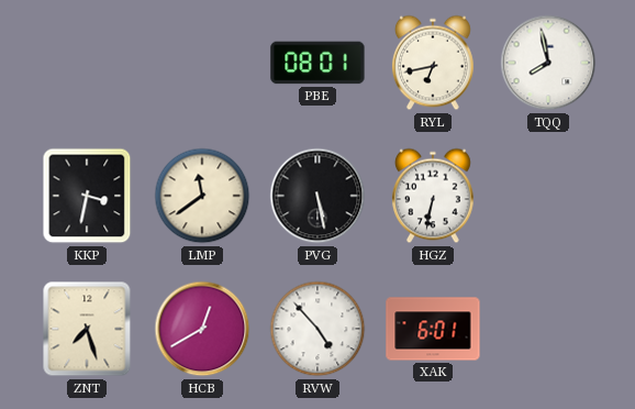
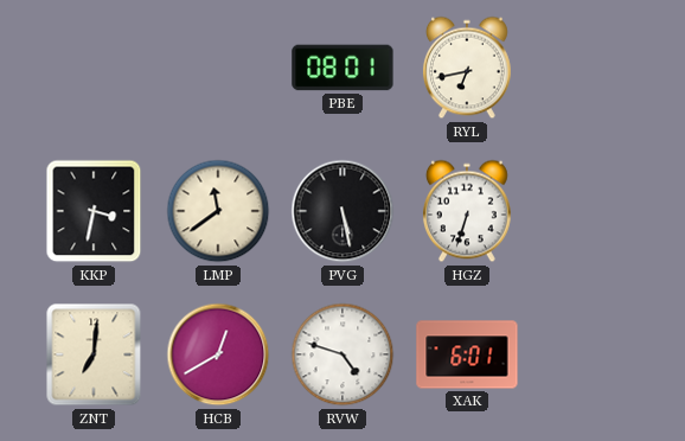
TQQ: 7:58 -> none
HGZ: 6:32 -> 6:33
ZNT: 7:27 -> 7:01
RVW: 4:53 -> 4:48
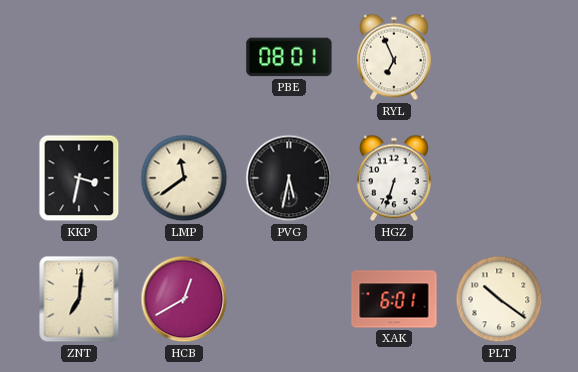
RYL: 6:43 -> 6:56
PVG: 5:28 -> 5:32
RVW: 4:48 -> none
PLT: none -> 10:21
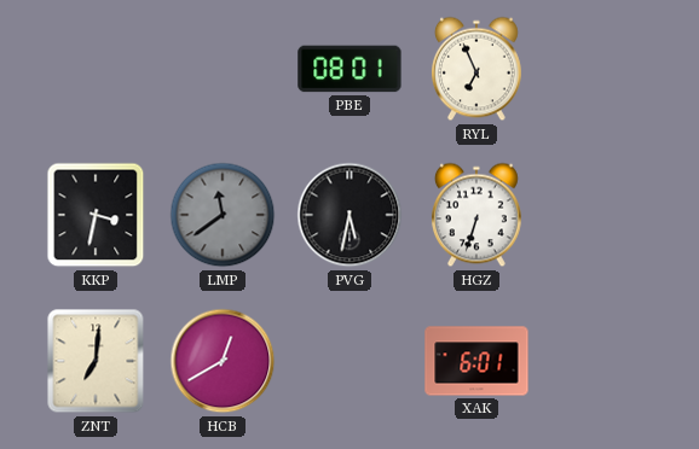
LMP dial: cream -> grey
PLT: 10:21 -> none
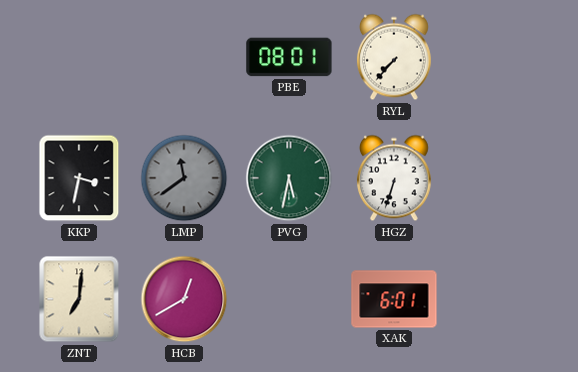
RYL: 6:56 -> 7:37
PVG dial: black -> green
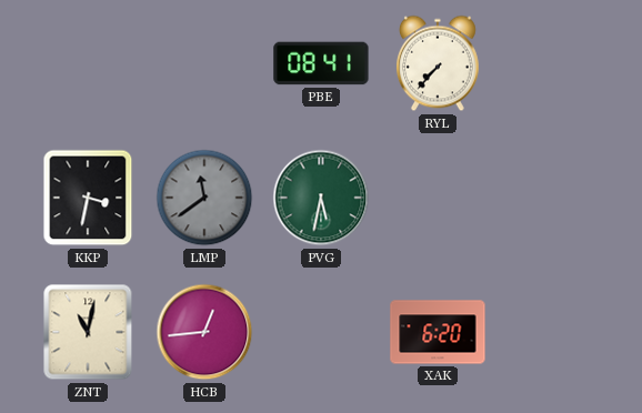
PBE: 08:01 -> 08:41
HGZ: 6:33 -> none
ZNT: 7:01 -> 11:02
HCB: 12:40 -> 12:44
XAK: 6:01 -> 6:20
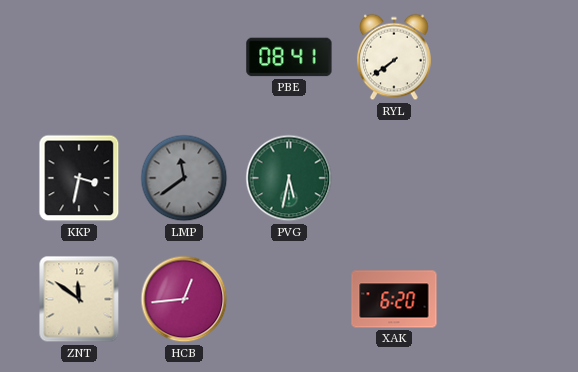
RYL: 7:37 -> 7:39
ZNT: 11:02 -> 11:51
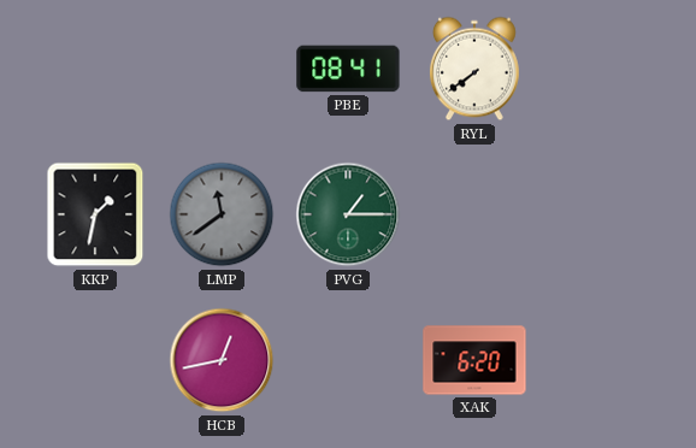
KKP: 3:32 -> 1:32
PVG: 5:32 -> 1:15
ZNT: 11:51 -> none
HCB: 12:44 -> 12:43
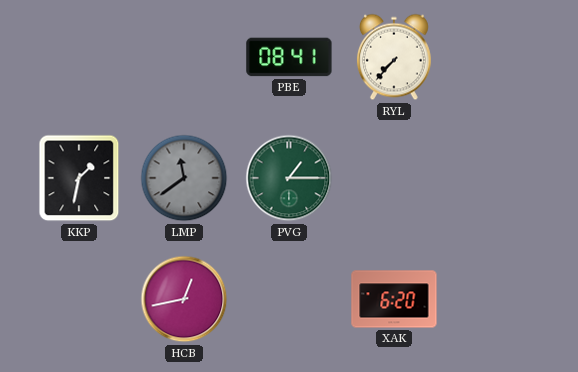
RYL: 7:39 -> 7:37
